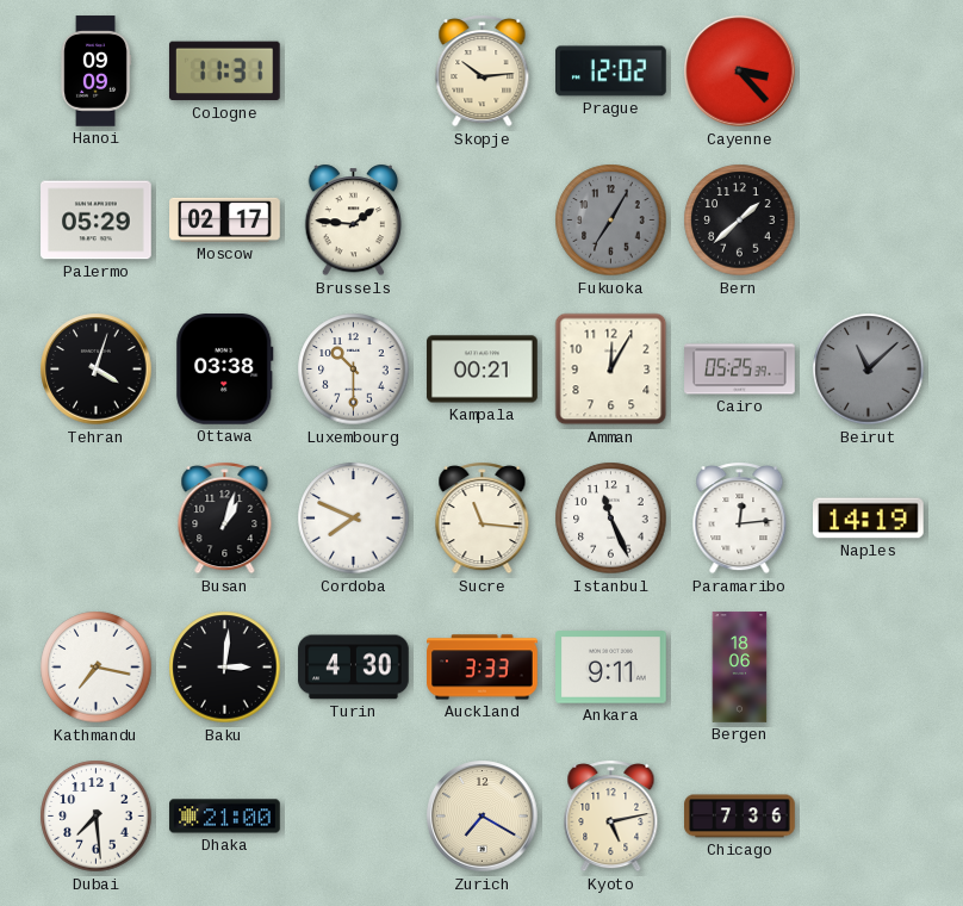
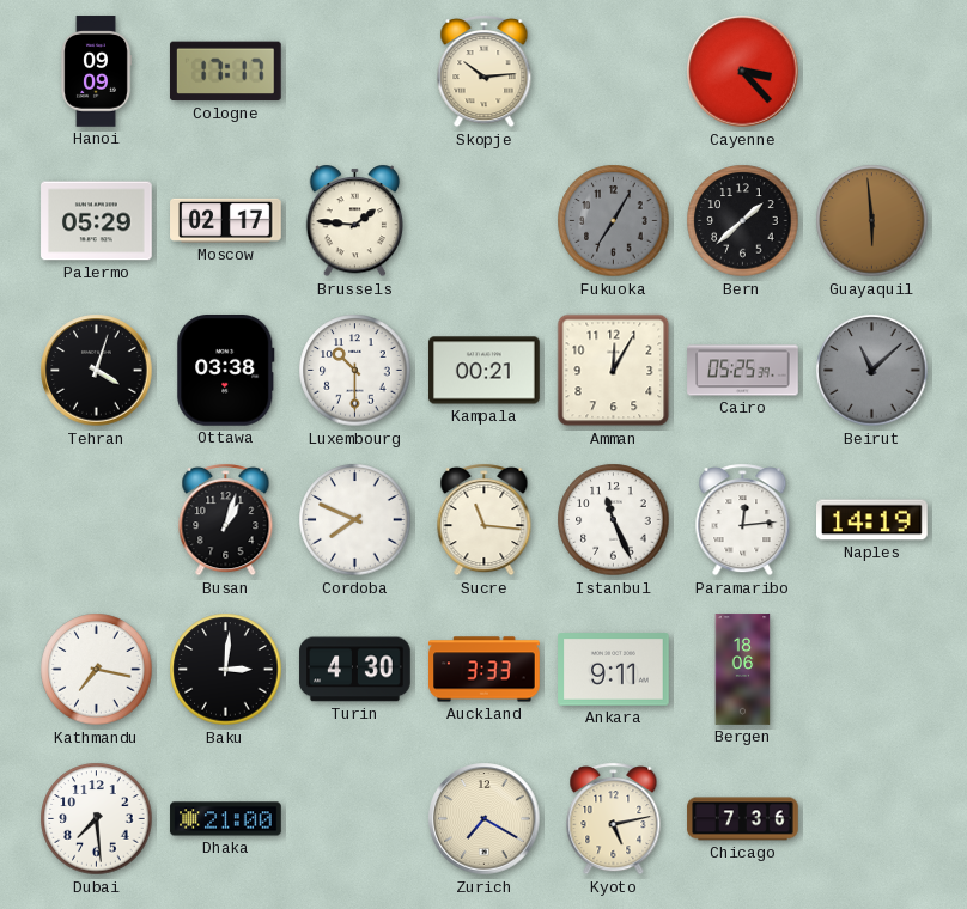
Cologne: 11:31 -> 17:17
Prague: 12:02 -> none
Guayaquil: none -> 5:59
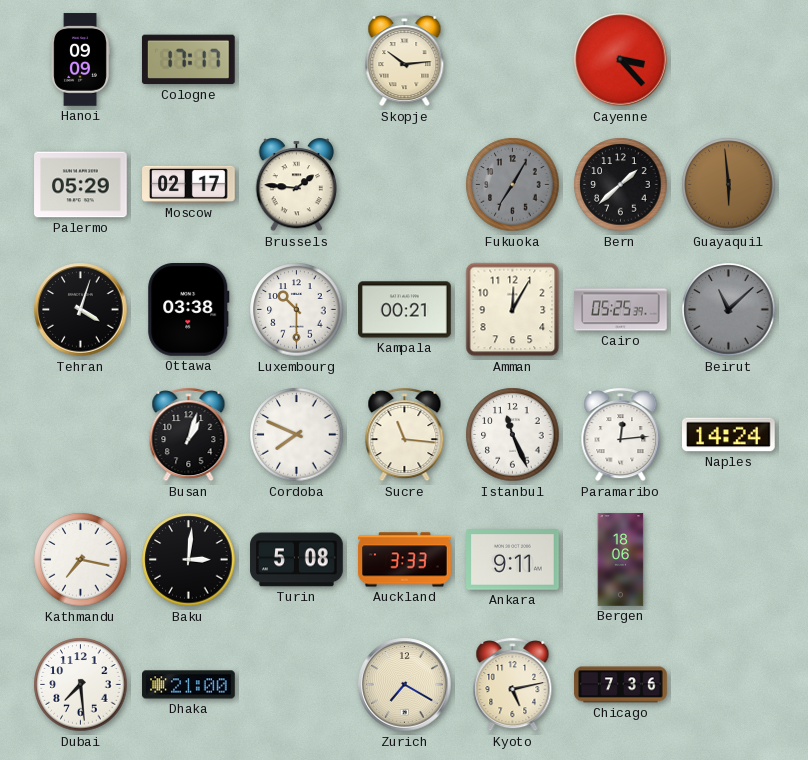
Naples: 14:19 -> 14:24
Turin: 4:30 -> 5:08
